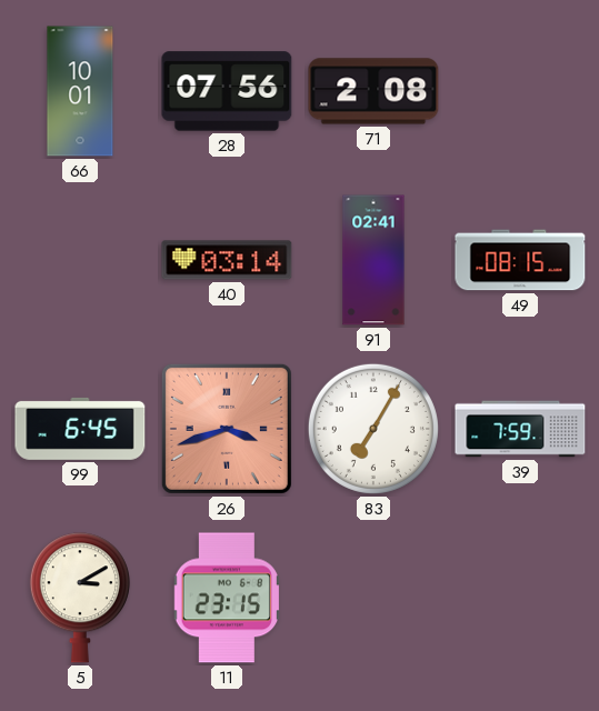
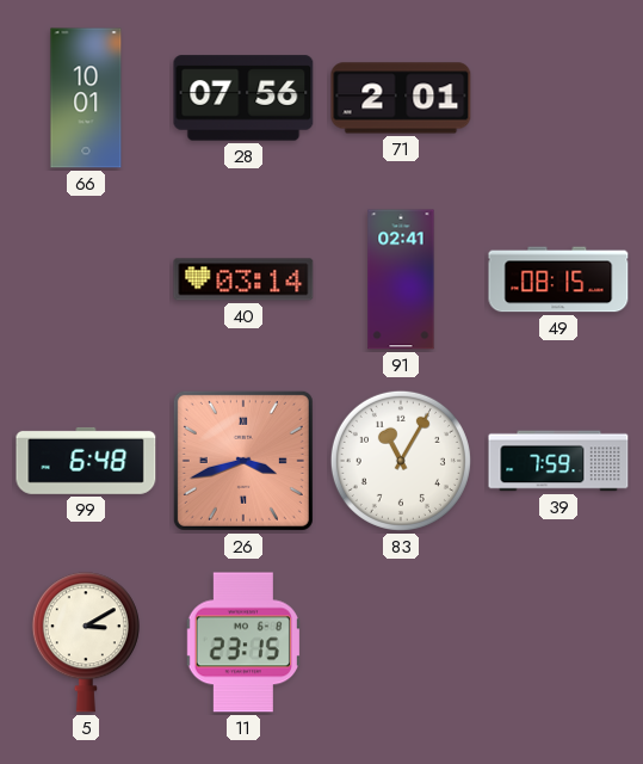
71: 2:08 -> 2:01
99: 6:45 -> 6:48
83: 7:05 -> 11:05
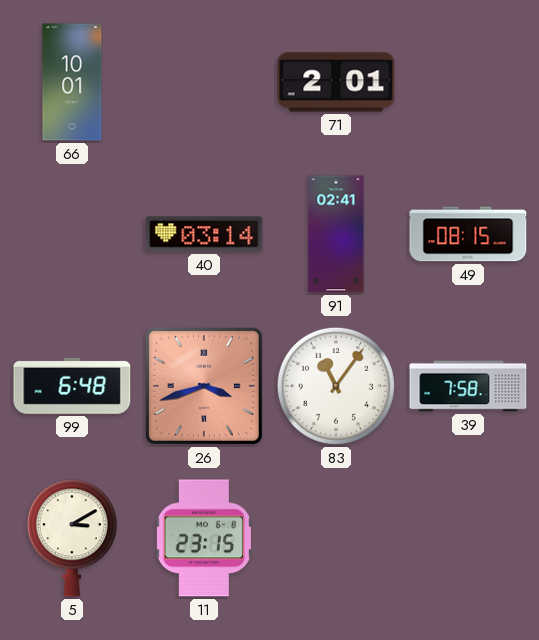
28: 07:56 -> none
83: 11:05 -> 11:06
39: 7:59 -> 7:58
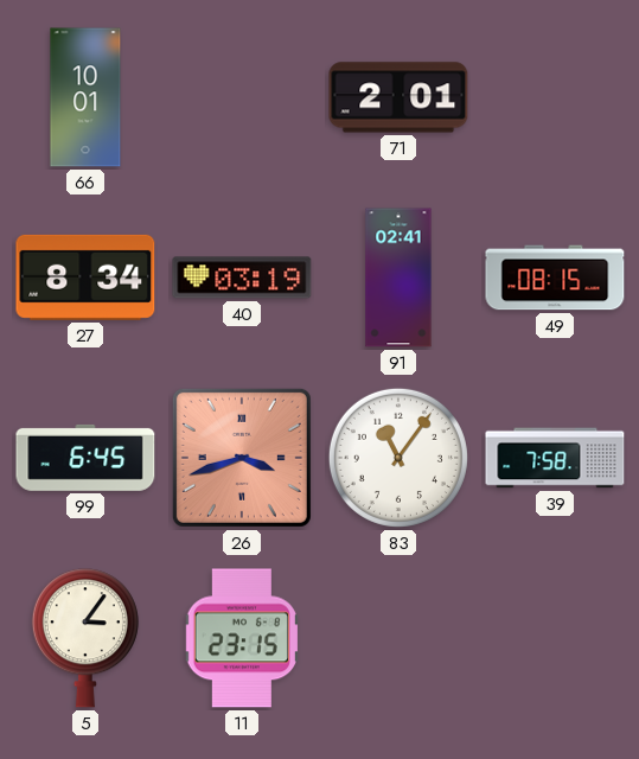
27: none -> 8:34
40: 03:14 -> 03:19
99: 6:48 -> 6:45
5: 3:10 -> 3:06
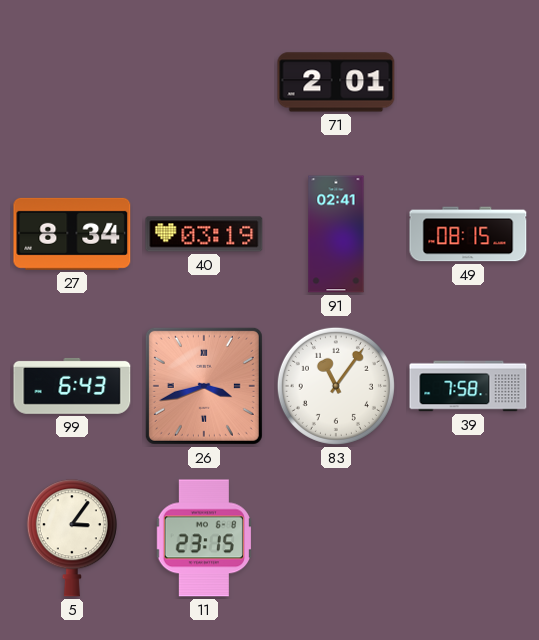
66: 10:01 -> none
99: 6:45 -> 6:43
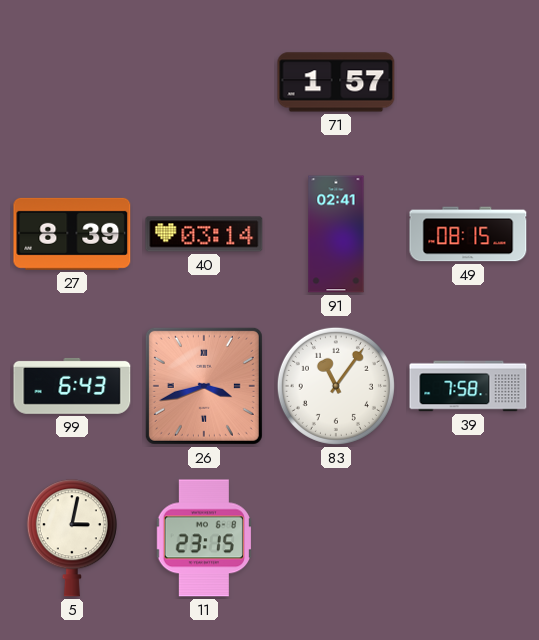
71: 2:01 -> 1:57
27: 8:34 -> 8:39
40: 03:19 -> 03:14
5: 3:06 -> 3:02
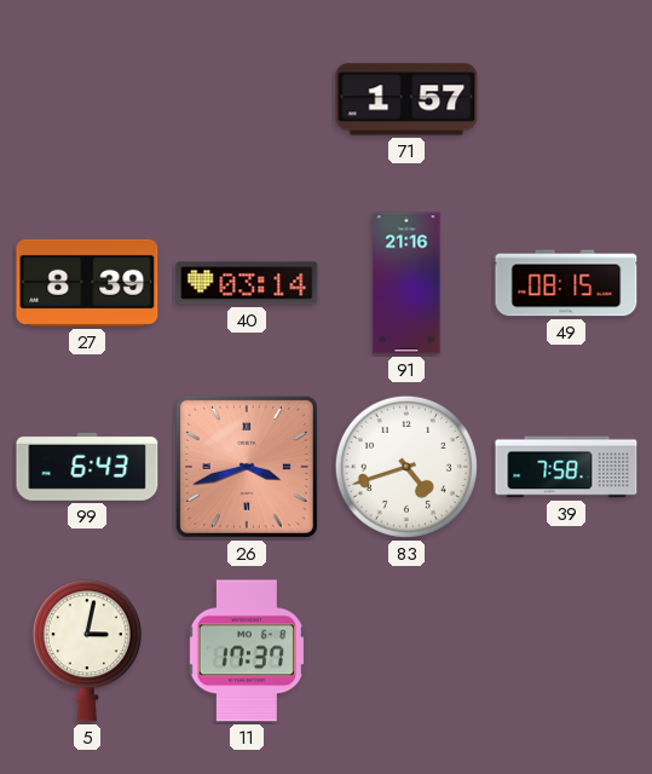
91: 02:41 -> 21:16
83: 11:06 -> 4:42
11: 23:15 -> 17:37
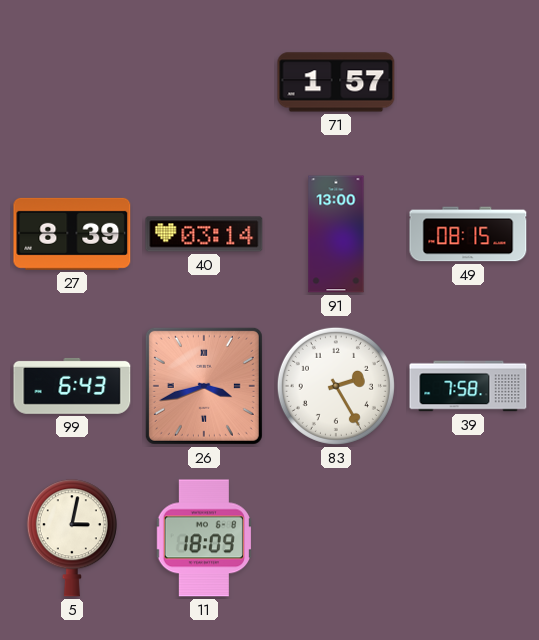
91: 21:16 -> 13:00
83: 4:42 -> 2:25
11: 17:37 -> 18:09
